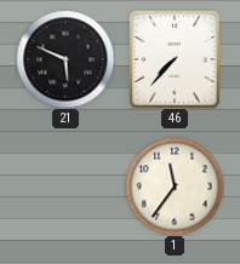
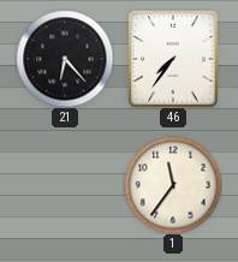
21: 5:49 -> 6:23
46: 7:37 -> 7:36
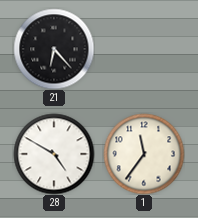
46: 7:36 -> none
28: none -> 4:50
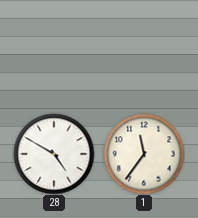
21: 6:23 -> none
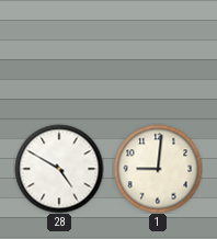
1: 11:36 -> 9:01
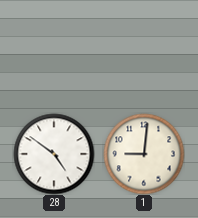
28: 4:50 -> 4:51
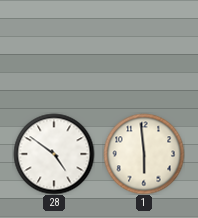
1: 9:01 -> 5:59
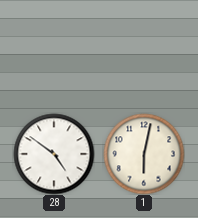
1: 5:59 -> 6:02
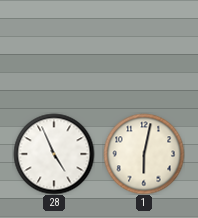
28: 4:51 -> 4:56
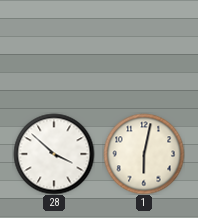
28: 4:56 -> 3:52
